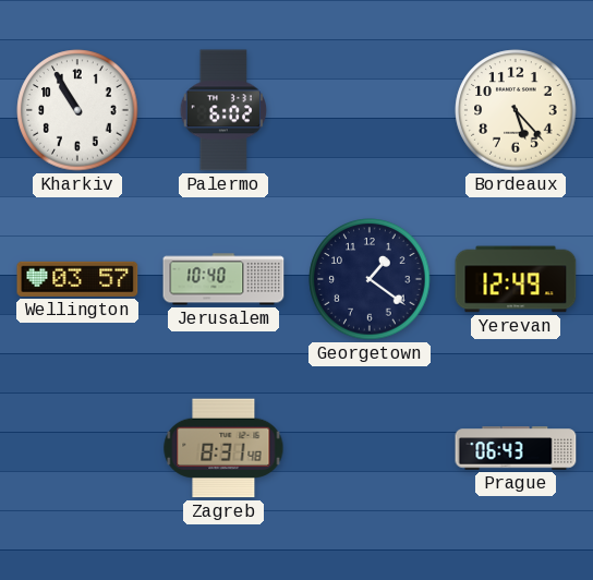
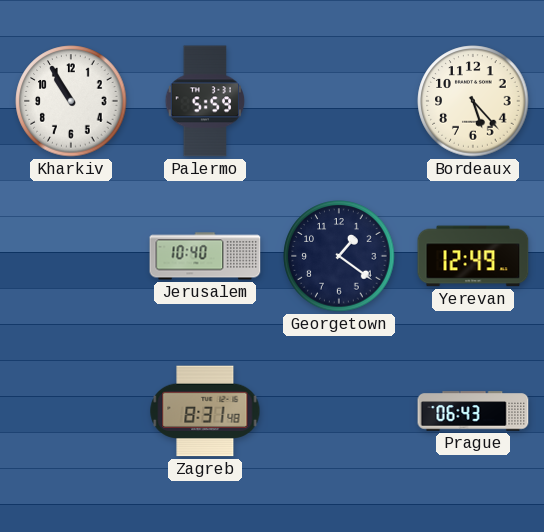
Palermo: 6:02 -> 5:59
Wellington: 03:57 -> none
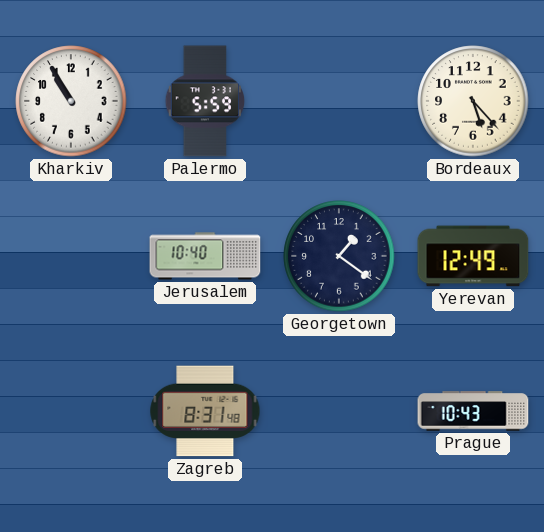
Prague: 06:43 -> 10:43
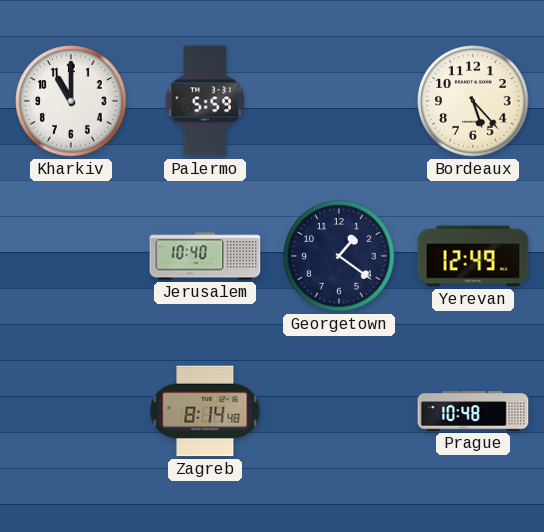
Kharkiv: 10:55 -> 11:00
Zagreb: 8:31 -> 8:14
Prague: 10:43 -> 10:48
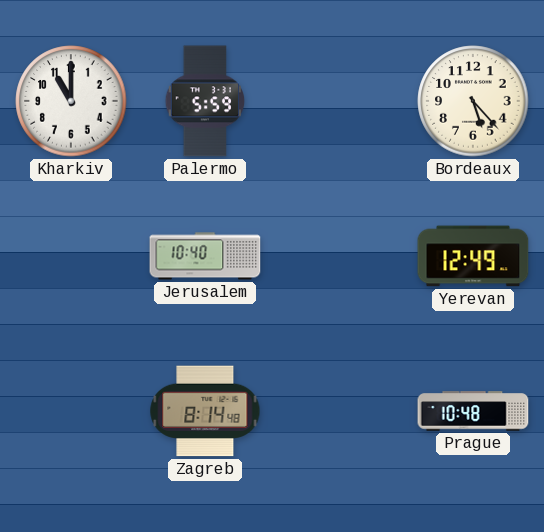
Georgetown: 1:21 -> none
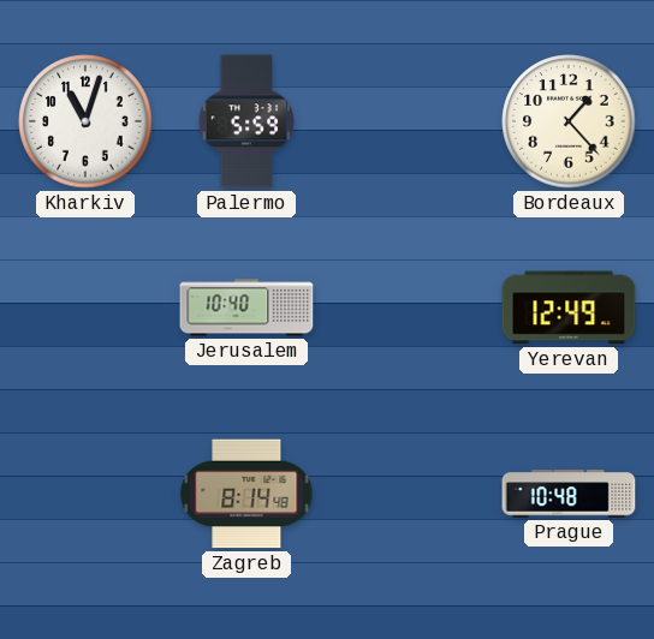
Kharkiv: 11:00 -> 11:03
Bordeaux: 5:23 -> 1:23
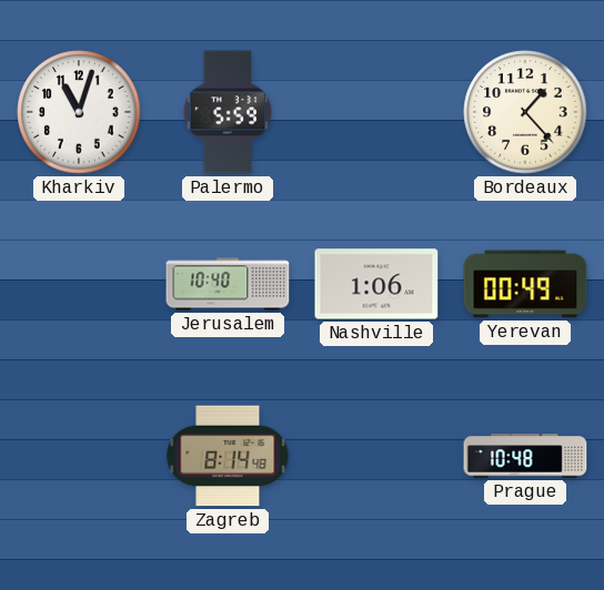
Nashville: none -> 1:06
Yerevan: 12:49 -> 00:49
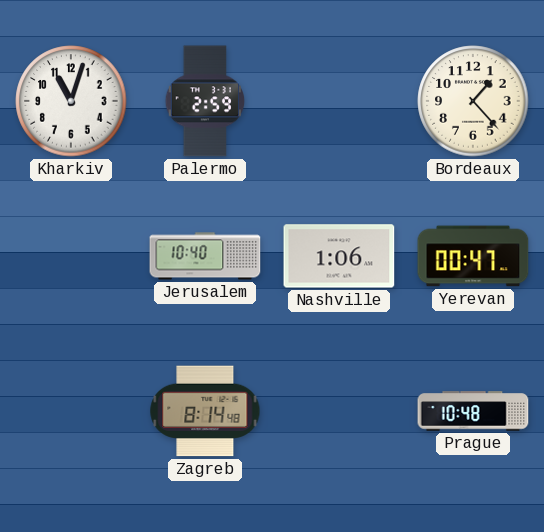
Palermo: 5:59 -> 2:59
Yerevan: 00:49 -> 00:47
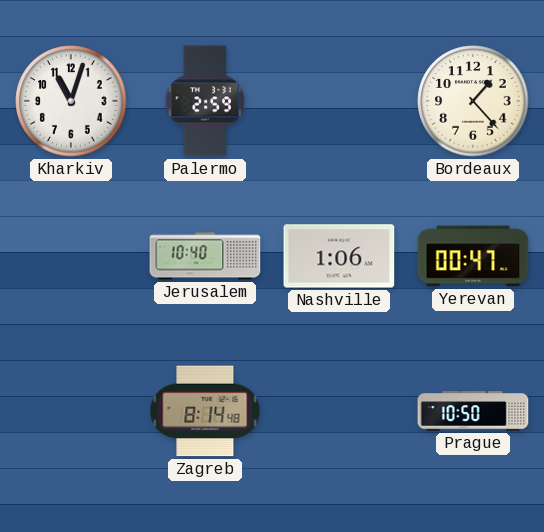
Prague: 10:48 -> 10:50
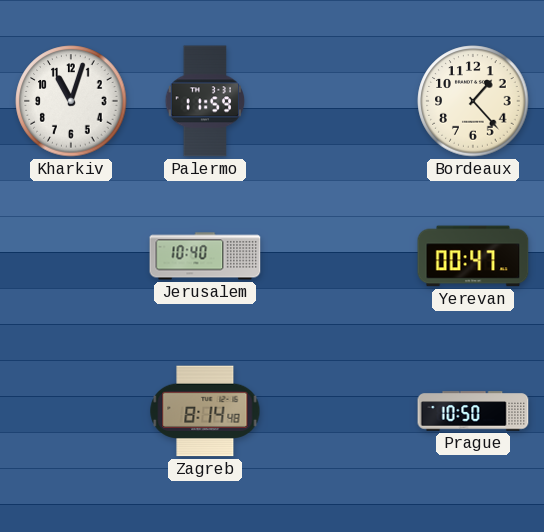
Palermo: 2:59 -> 11:59
Nashville: 1:06 -> none
